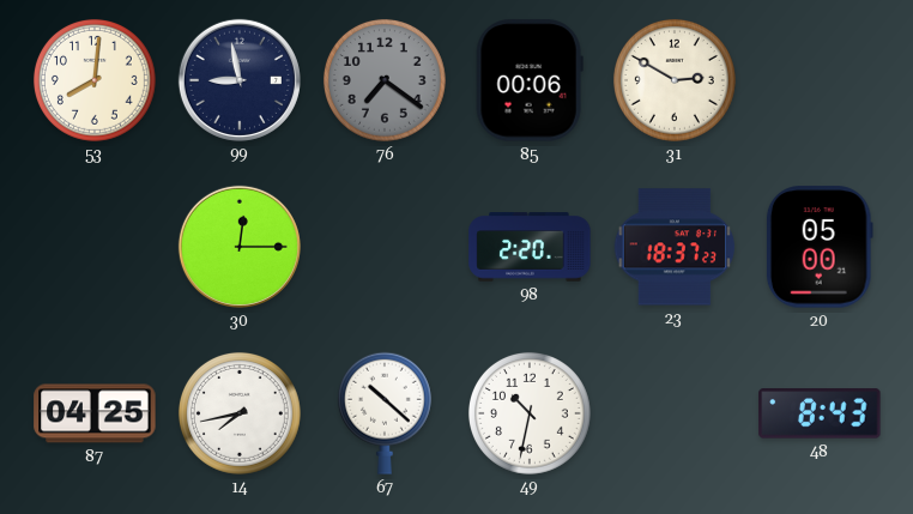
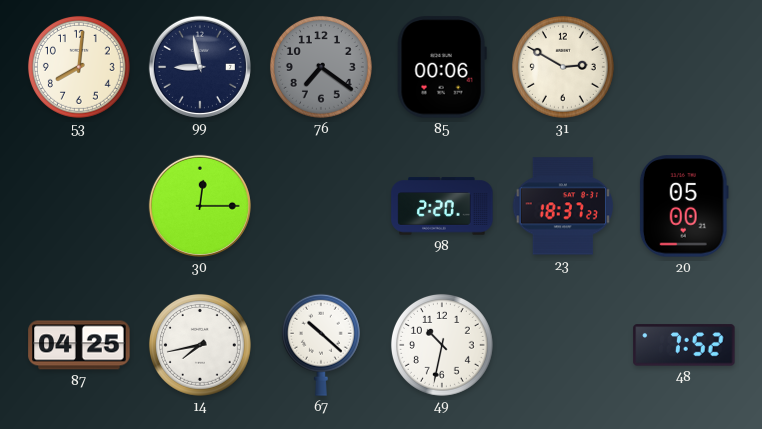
48: 8:43 -> 7:52
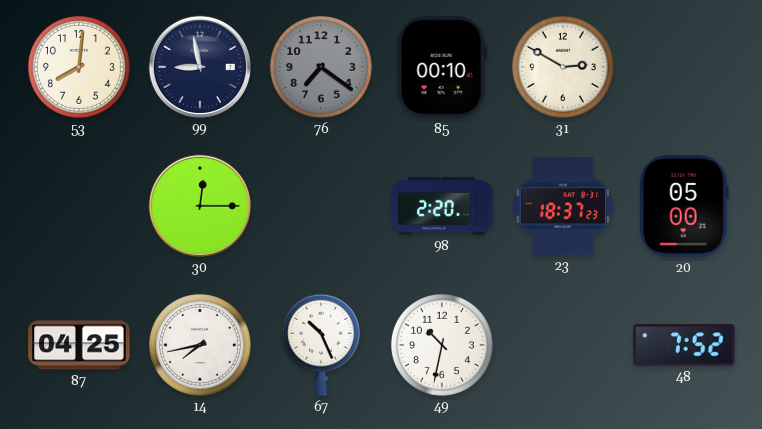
85: 00:06 -> 00:10
67: 10:22 -> 10:26
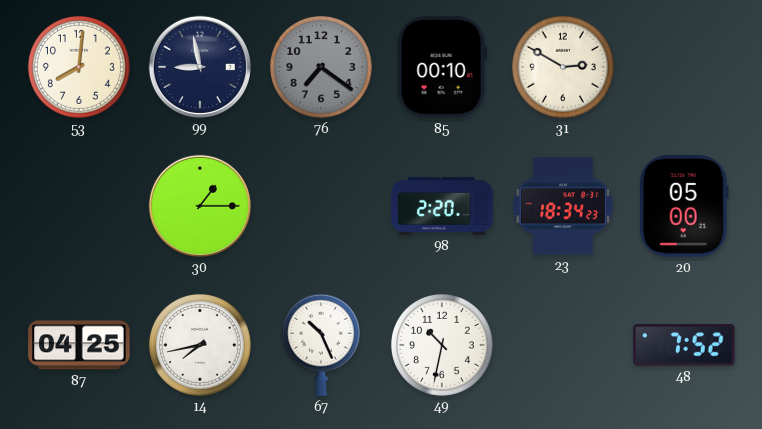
30: 12:15 -> 1:15
23: 18:37 -> 18:34
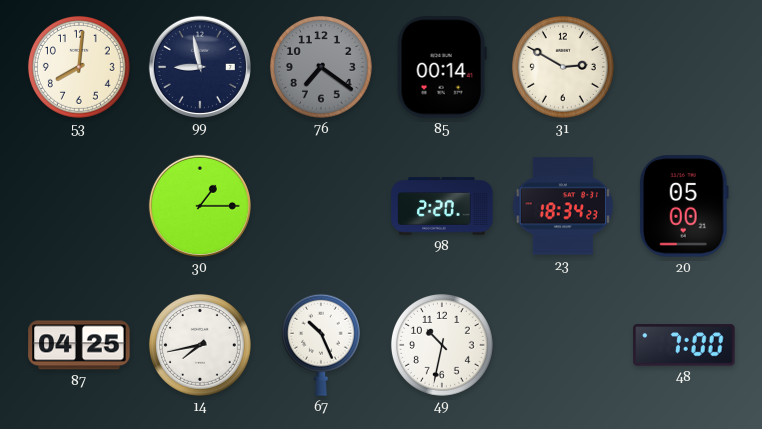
85: 00:10 -> 00:14
48: 7:52 -> 7:00
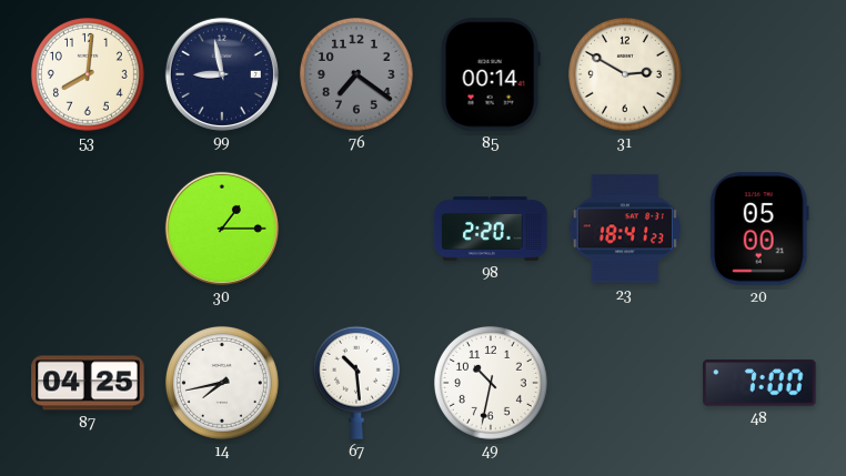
23: 18:34 -> 18:41
67: 10:26 -> 10:29
